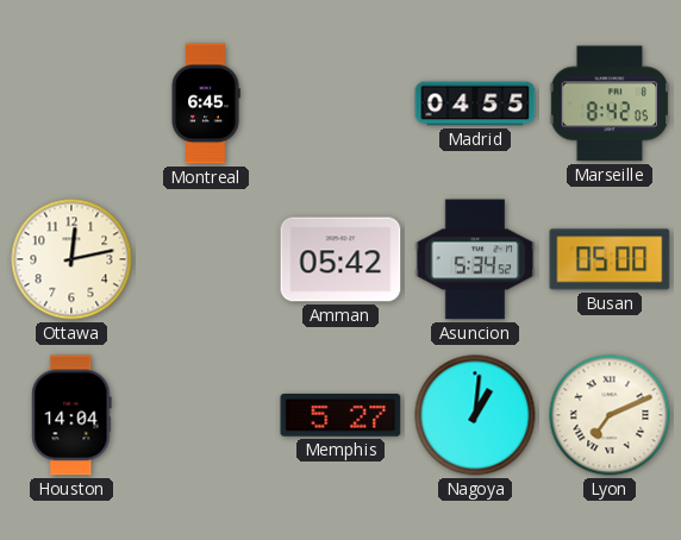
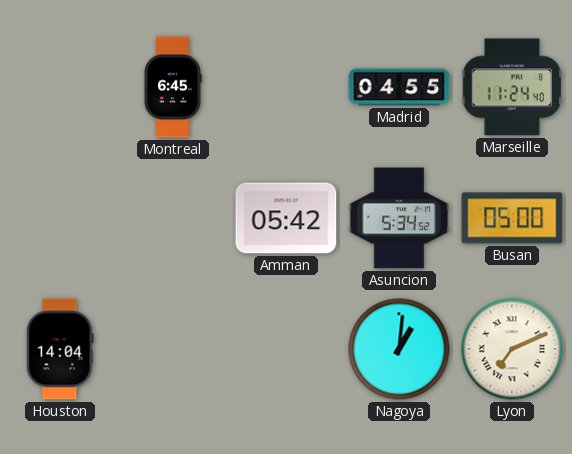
Marseille: 8:42 -> 11:24
Ottawa: 12:13 -> none
Memphis: 5:27 -> none
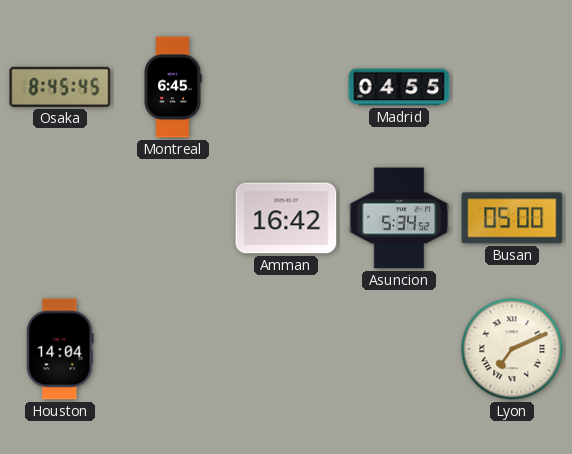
Osaka: none -> 8:45
Marseille: 11:24 -> none
Amman: 05:42 -> 16:42
Nagoya: 1:01 -> none
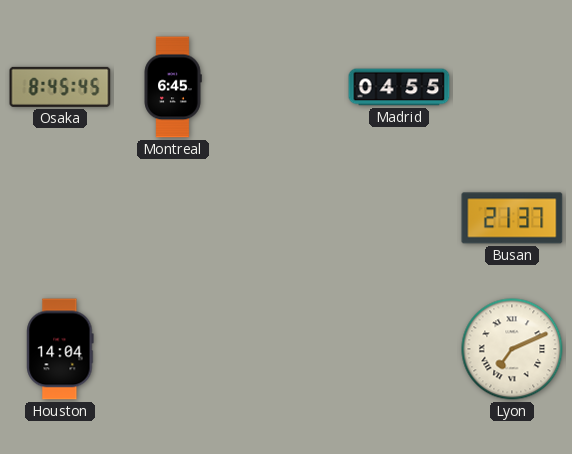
Amman: 16:42 -> none
Asuncion: 5:34 -> none
Busan: 05:00 -> 21:37
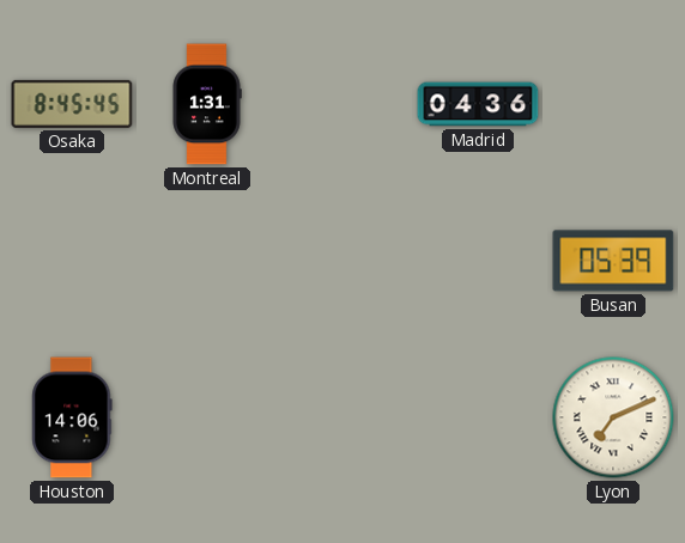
Montreal: 6:45 -> 1:31
Madrid: 04:55 -> 04:36
Busan: 21:37 -> 05:39
Houston: 14:04 -> 14:06
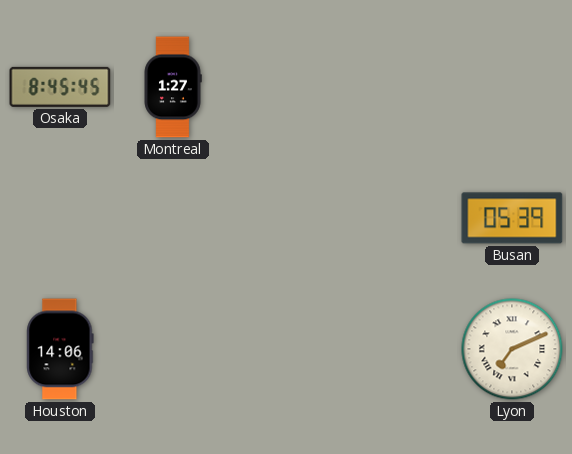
Montreal: 1:31 -> 1:27
Madrid: 04:36 -> none
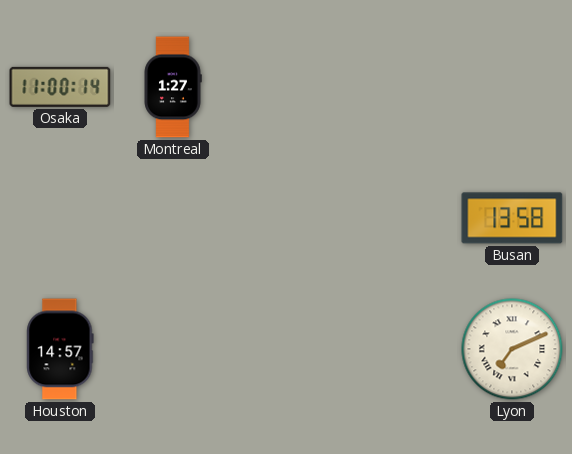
Osaka: 8:45 -> 11:00
Busan: 05:39 -> 13:58
Houston: 14:06 -> 14:57
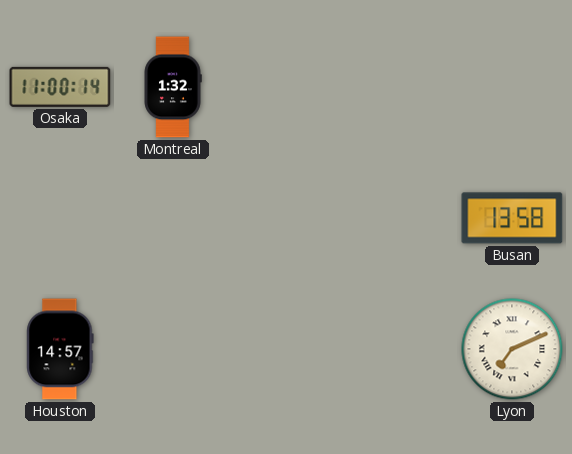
Montreal: 1:27 -> 1:32
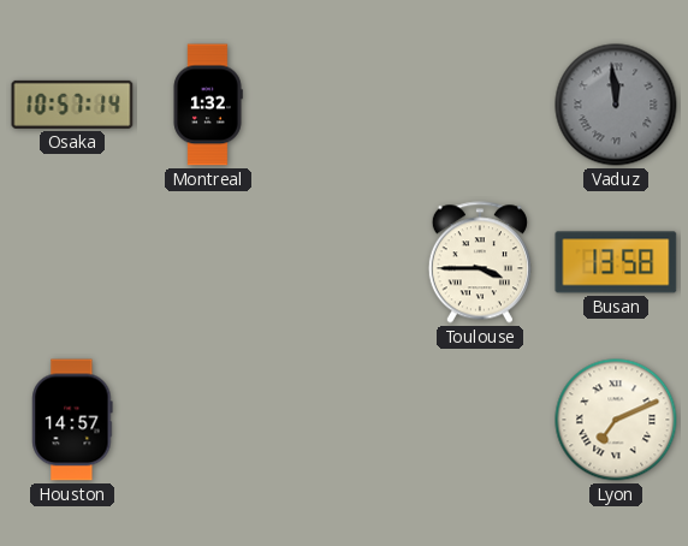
Osaka: 11:00 -> 10:57
Vaduz: none -> 11:59
Toulouse: none -> 3:45
